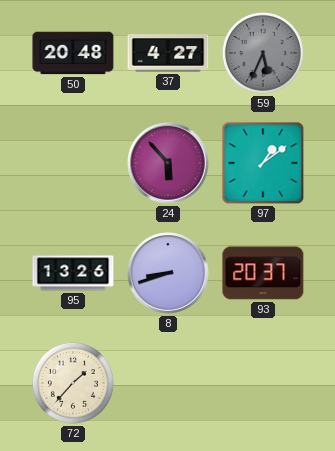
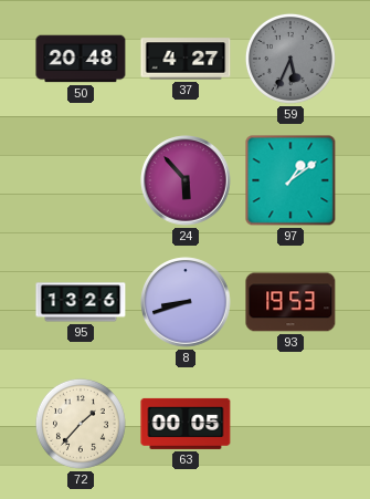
93: 20:37 -> 19:53
63: none -> 00:05
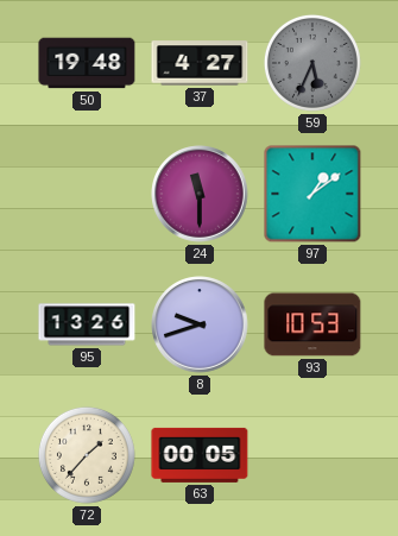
50: 20:48 -> 19:48
24: 5:53 -> 11:30
8: 8:42 -> 9:42
93: 19:53 -> 10:53
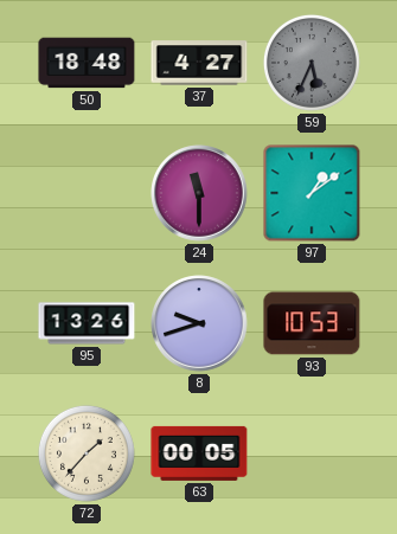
50: 19:48 -> 18:48
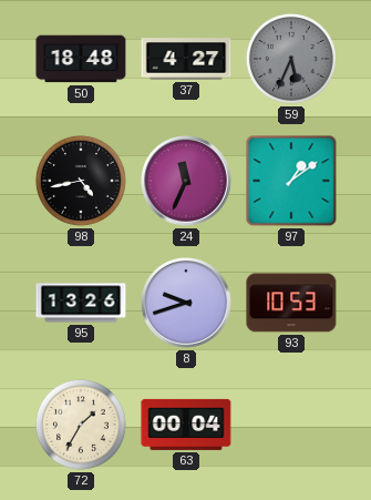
98: none -> 4:43
24: 11:30 -> 11:34
72: 1:37 -> 1:35
63: 00:05 -> 00:04
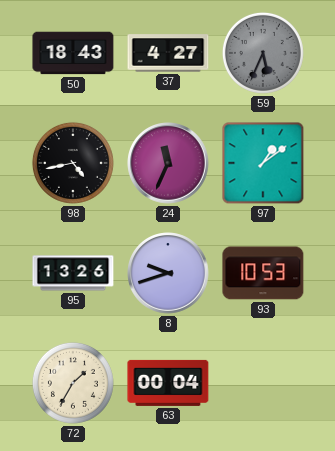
50: 18:48 -> 18:43
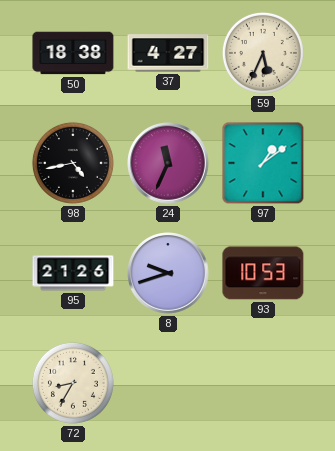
50: 18:43 -> 18:38
59 dial: grey -> cream
95: 13:26 -> 21:26
72: 1:35 -> 8:35
63: 00:04 -> none
